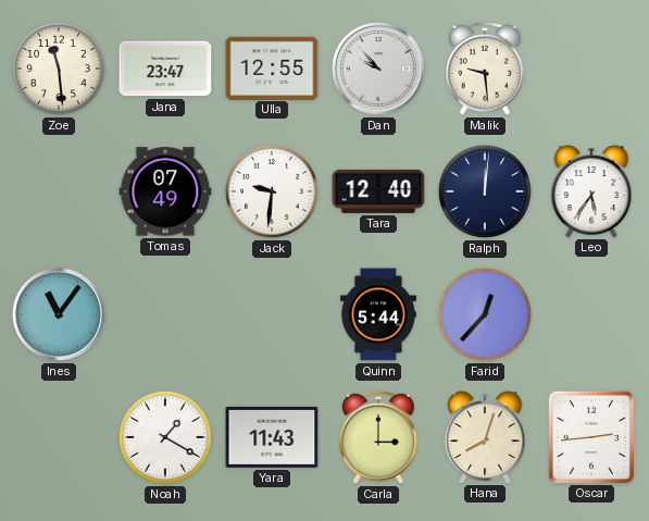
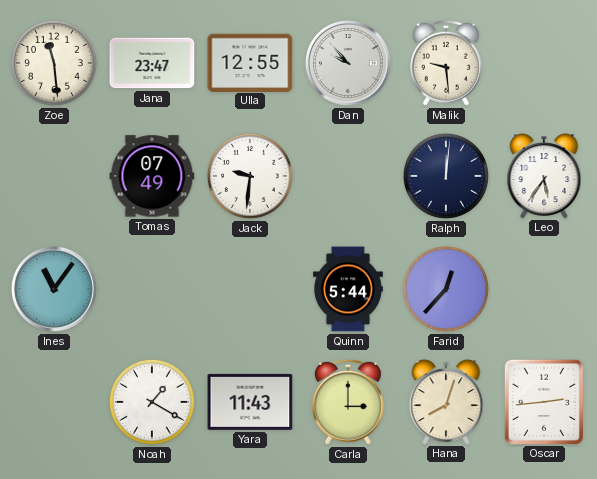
Tara: 12:40 -> none
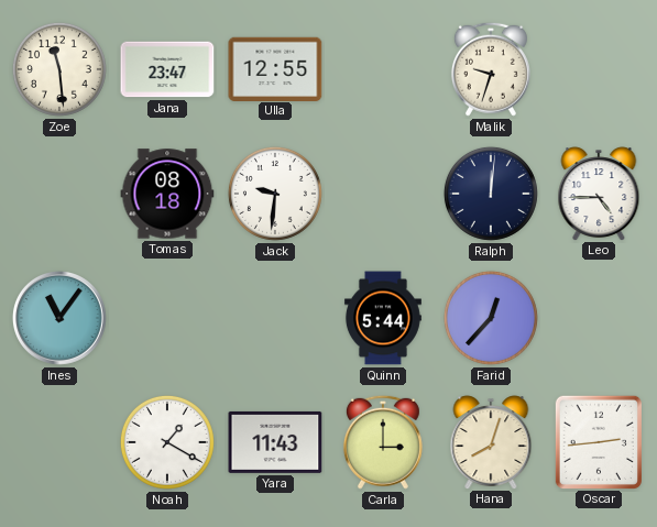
Dan: 9:53 -> none
Malik: 9:29 -> 9:33
Tomas: 07:49 -> 08:18
Leo: 5:36 -> 4:45
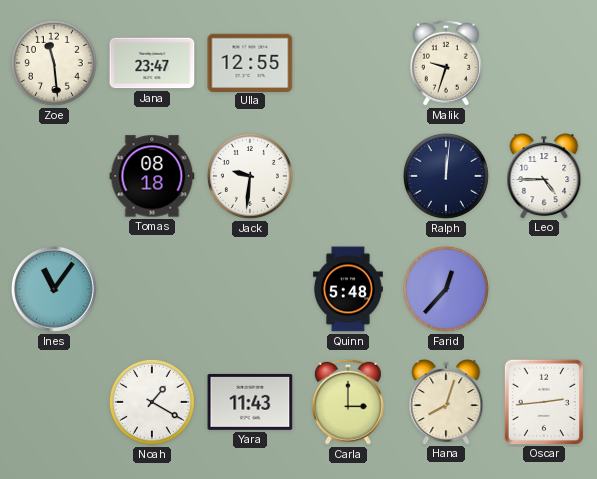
Quinn: 5:44 -> 5:48
